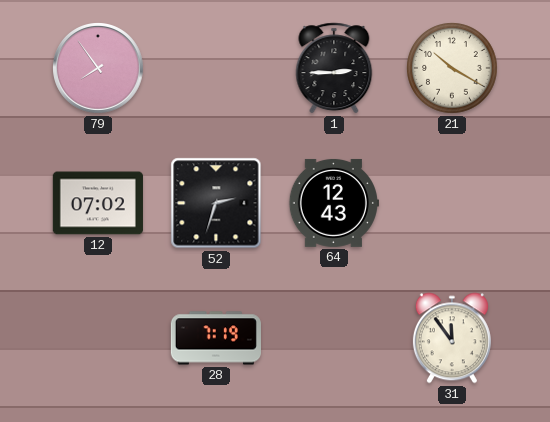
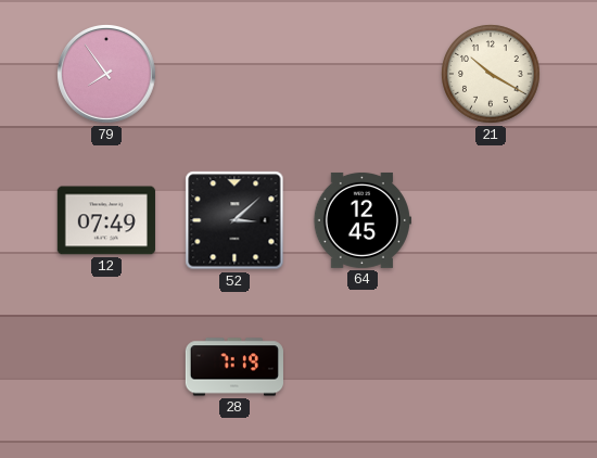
1: 2:45 -> none
12: 07:02 -> 07:49
52: 2:33 -> 3:08
64: 12:43 -> 12:45
31: 11:54 -> none
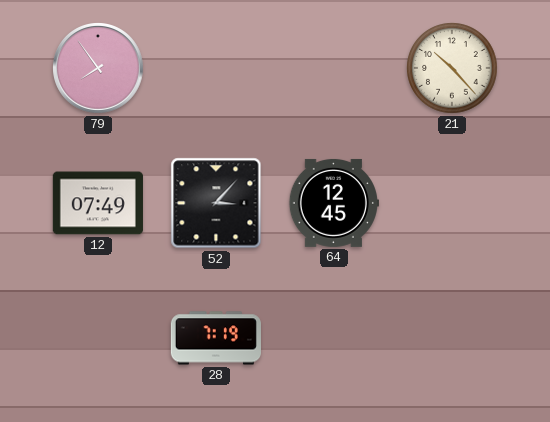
21: 10:20 -> 10:23
52: 3:08 -> 3:07
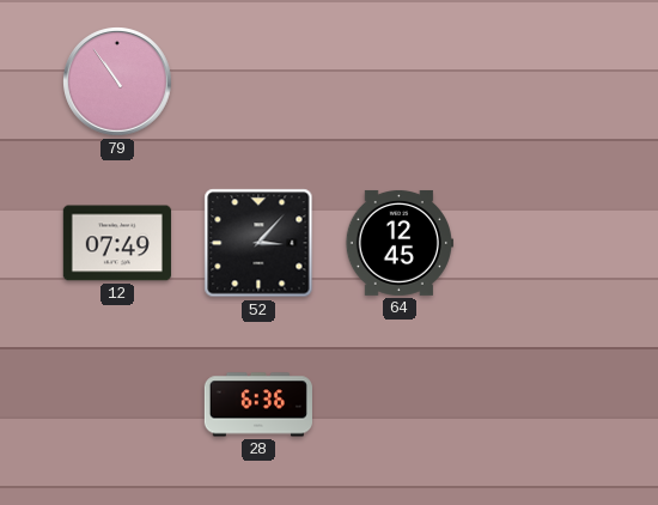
79: 7:54 -> 10:54
21: 10:23 -> none
28: 7:19 -> 6:36
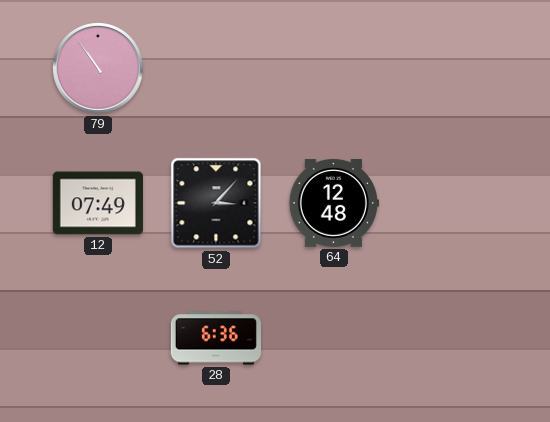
64: 12:45 -> 12:48
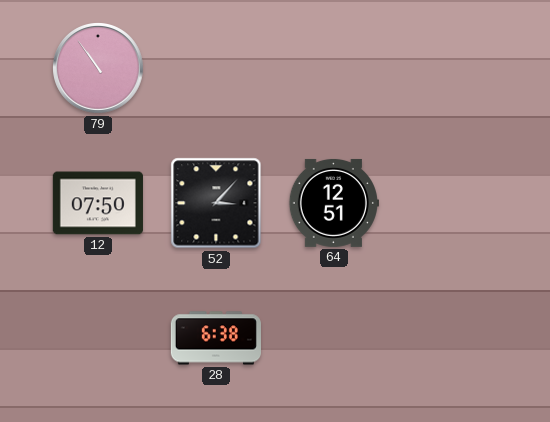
12: 07:49 -> 07:50
64: 12:48 -> 12:51
28: 6:36 -> 6:38
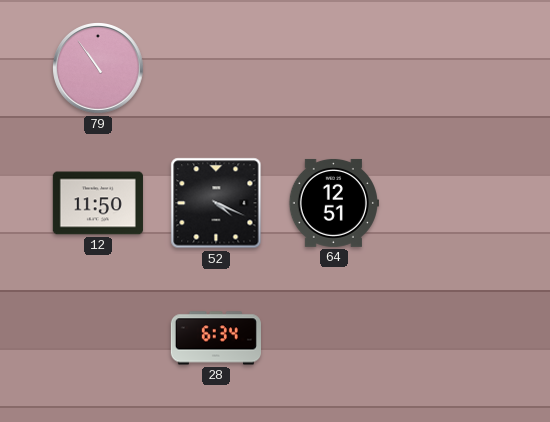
12: 07:50 -> 11:50
52: 3:07 -> 4:19
28: 6:38 -> 6:34
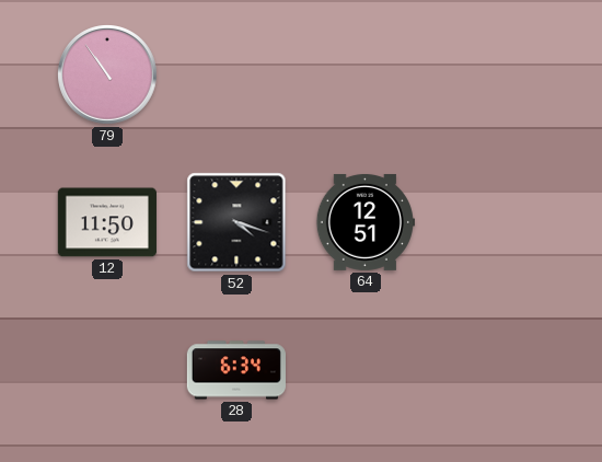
52: 4:19 -> 4:18
